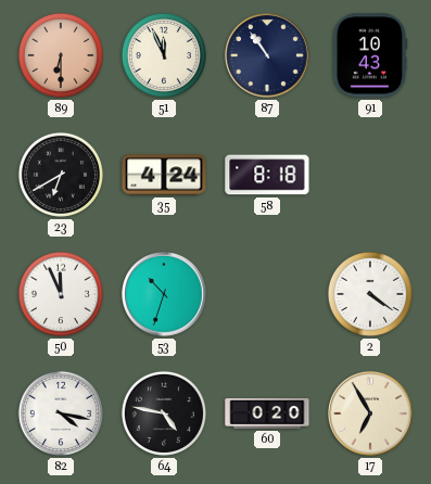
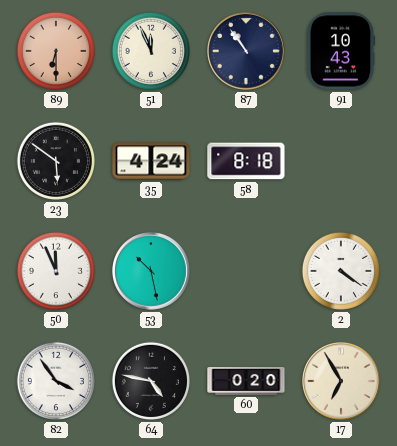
23: 6:40 -> 5:51
53: 10:33 -> 10:28
82: 4:17 -> 3:54
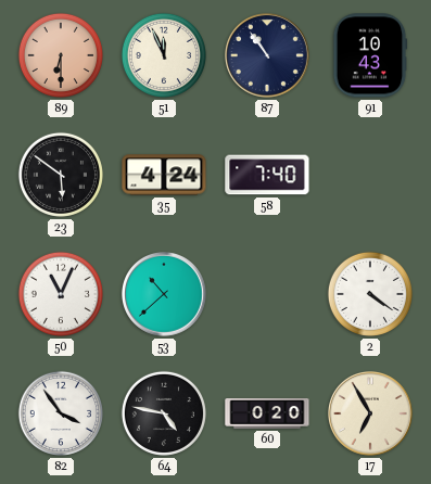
58: 8:18 -> 7:40
50: 11:56 -> 11:04
53: 10:28 -> 10:38
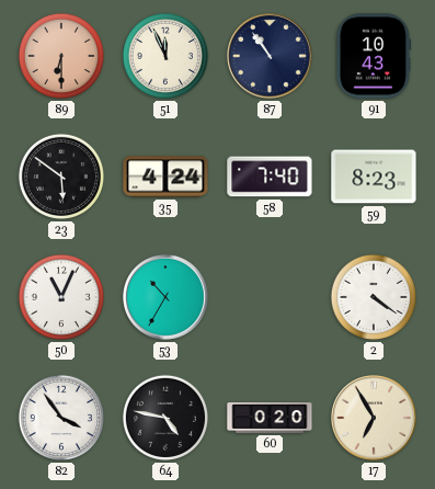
59: none -> 8:23
53: 10:38 -> 10:35
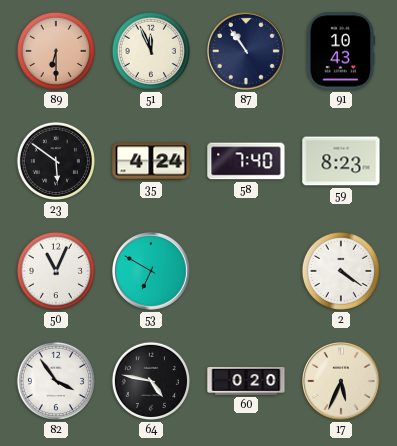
53: 10:35 -> 6:50
17: 6:55 -> 5:34
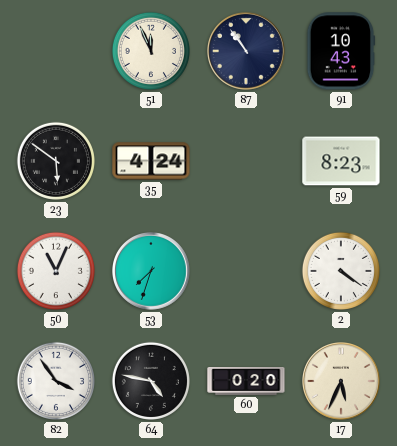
89: 6:30 -> none
58: 7:40 -> none
53: 6:50 -> 7:33
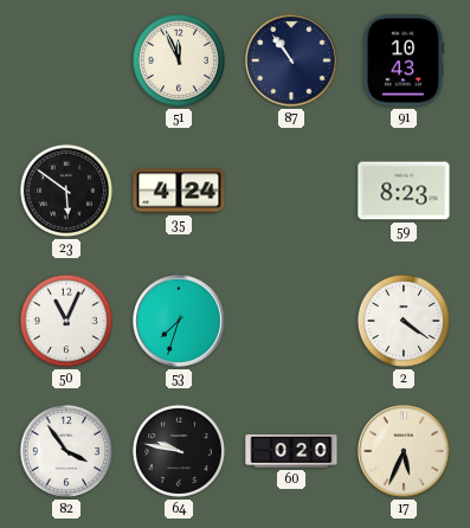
64: 4:47 -> 9:47
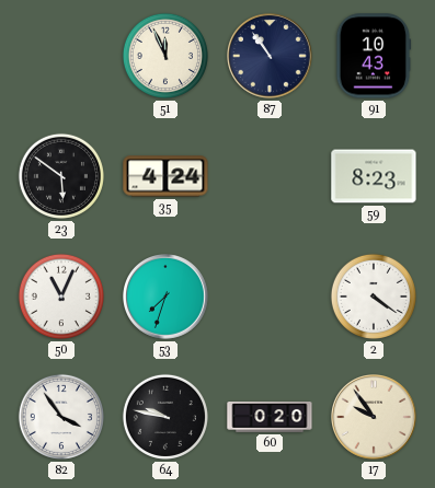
17: 5:34 -> 9:54
